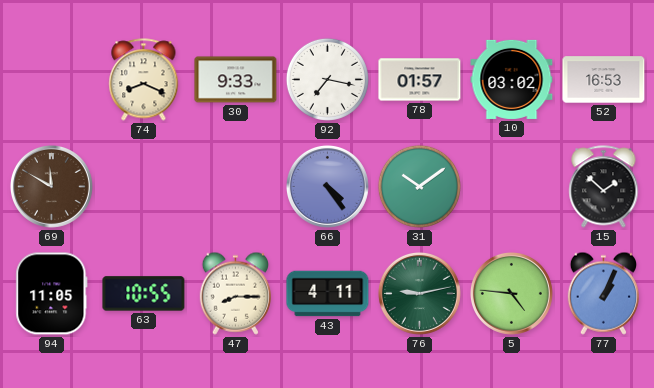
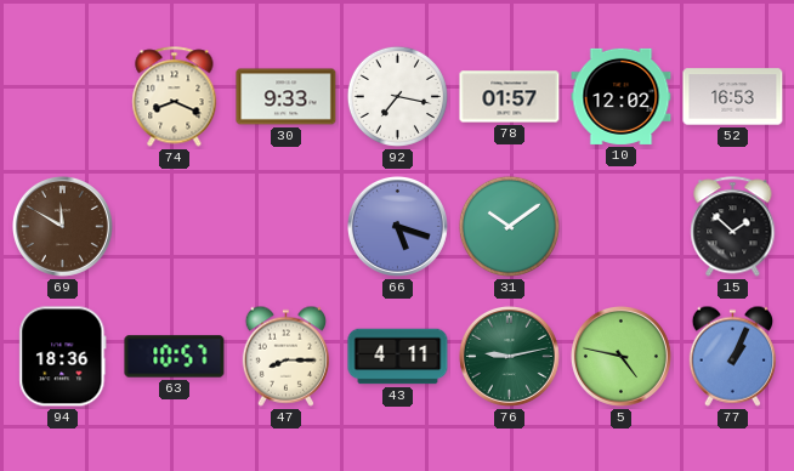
10: 03:02 -> 12:02
66: 4:24 -> 5:18
94: 11:05 -> 18:36
63: 10:55 -> 10:57
5: 4:46 -> 4:47
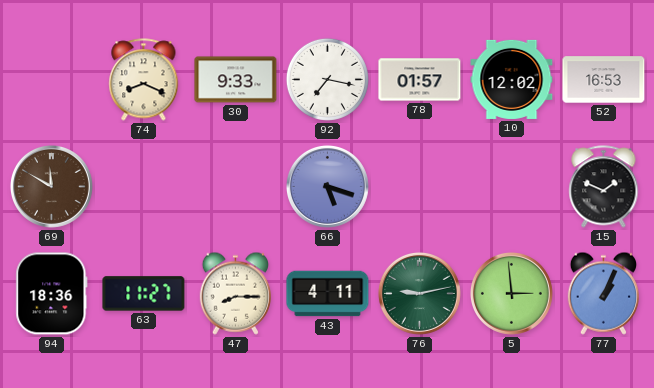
31: 10:09 -> none
15: 1:52 -> 1:49
63: 10:57 -> 11:27
5: 4:47 -> 2:59
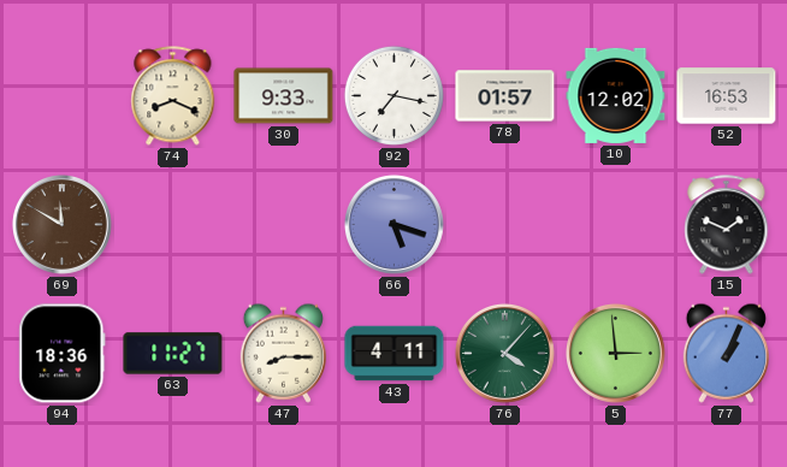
76: 9:13 -> 4:07
